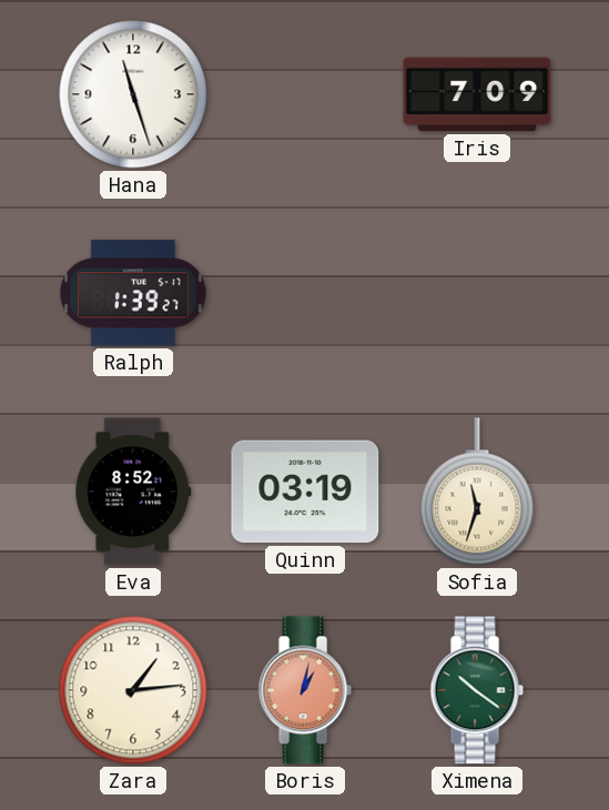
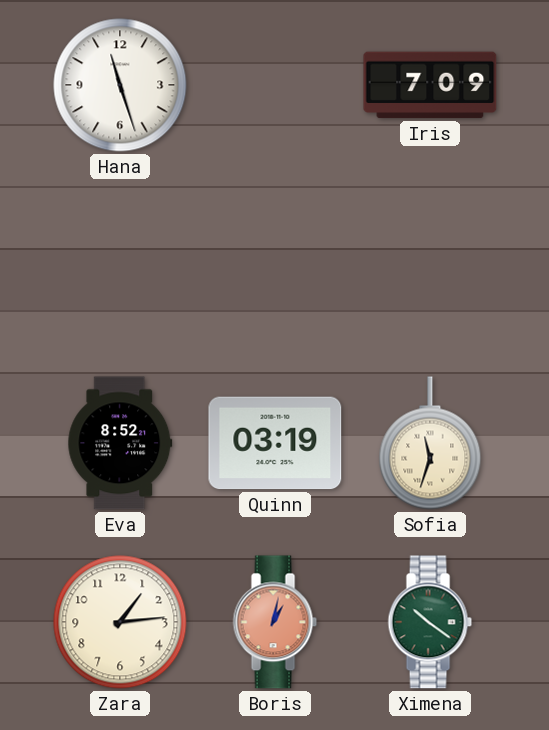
Ralph: 1:39 -> none
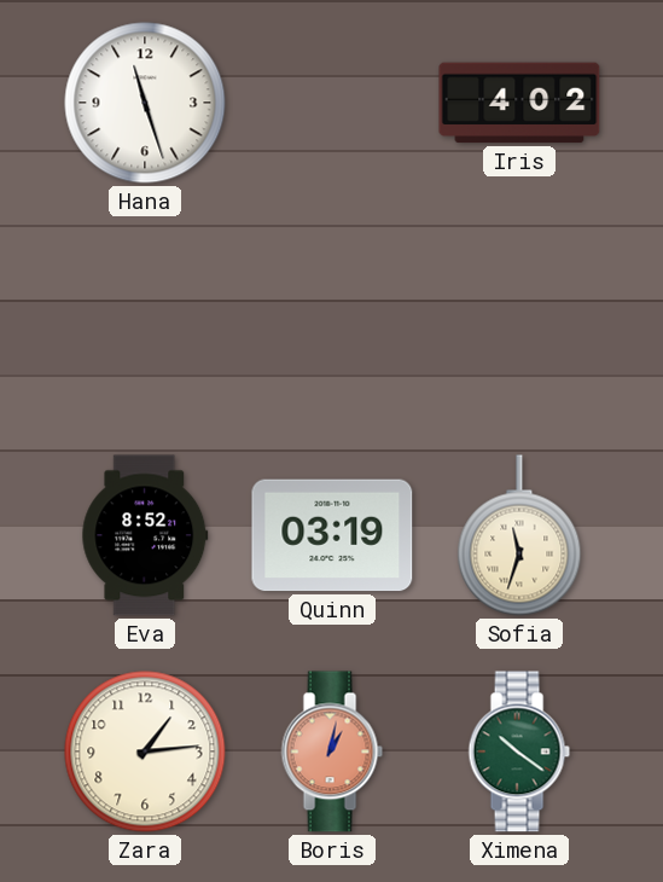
Iris: 7:09 -> 4:02
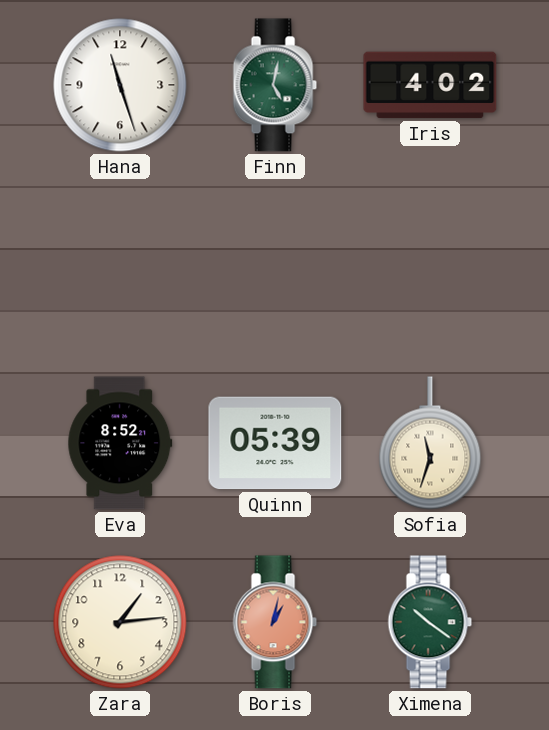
Finn: none -> 5:02
Quinn: 03:19 -> 05:39
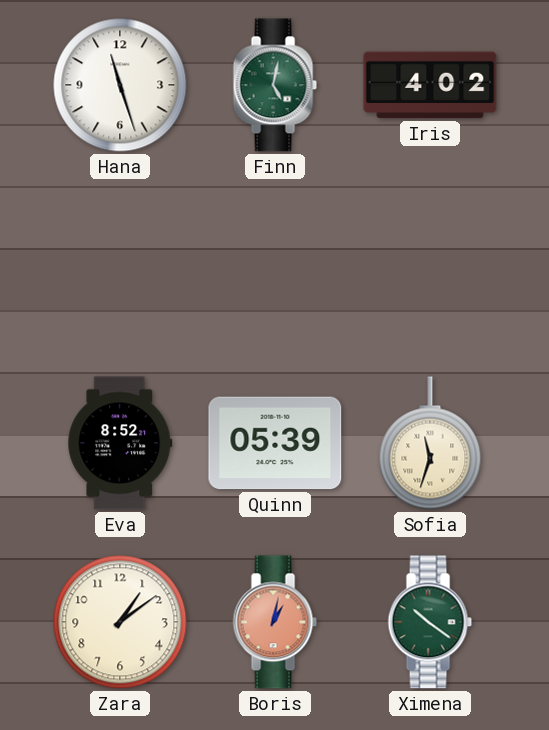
Zara: 1:14 -> 1:09
